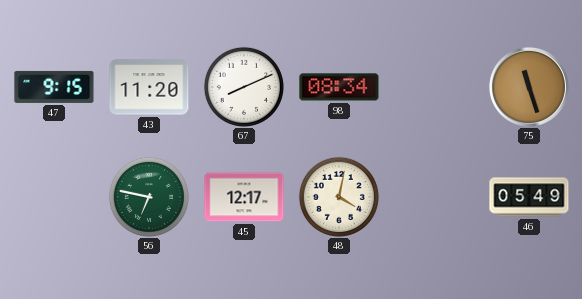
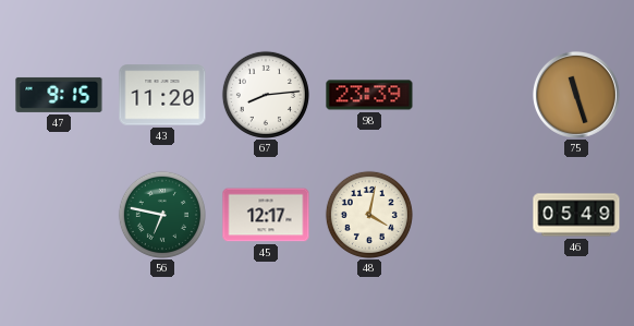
67: 8:11 -> 8:14
98: 08:34 -> 23:39
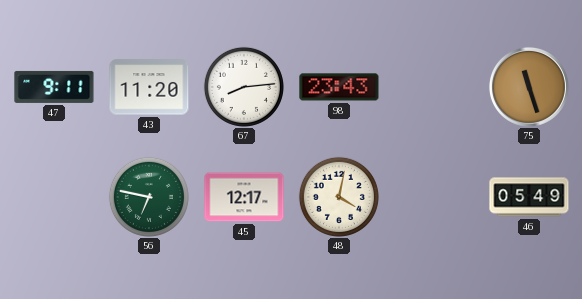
47: 9:15 -> 9:11
98: 23:39 -> 23:43
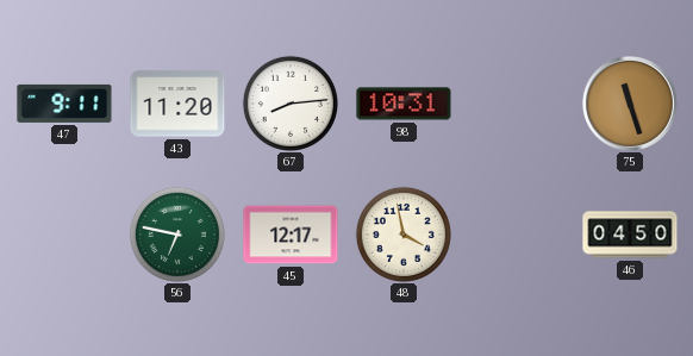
98: 23:43 -> 10:31
48: 4:02 -> 3:58
46: 05:49 -> 04:50
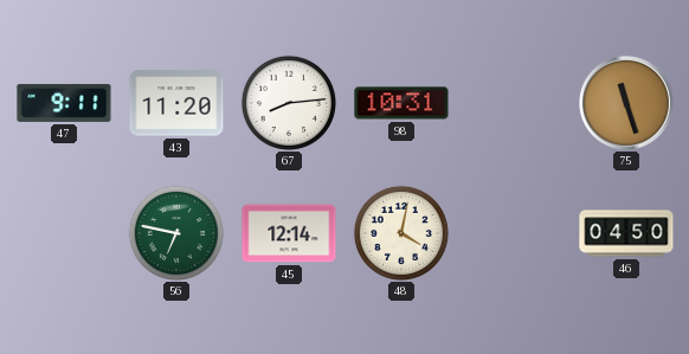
45: 12:17 -> 12:14
48: 3:58 -> 4:02
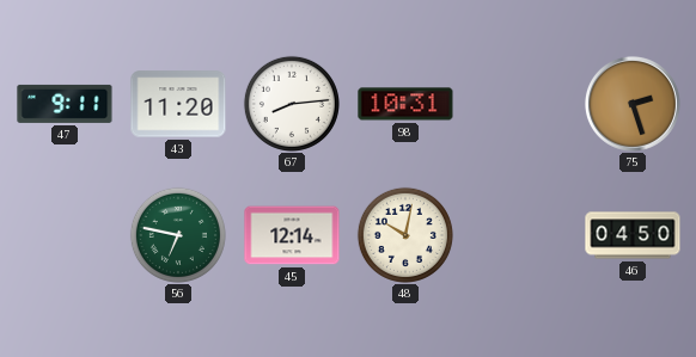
75: 11:27 -> 2:27
48: 4:02 -> 10:02
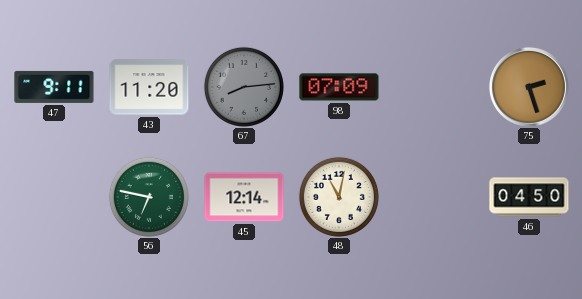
67 dial: white -> grey
98: 10:31 -> 07:09
48: 10:02 -> 11:02
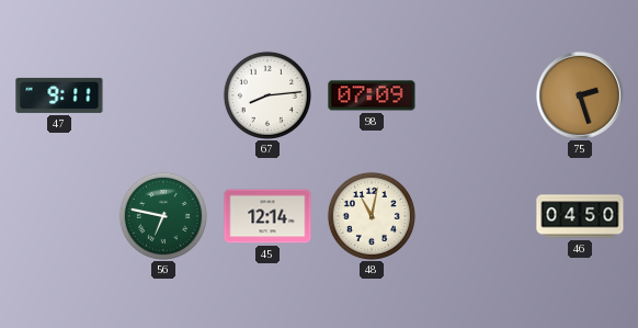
43: 11:20 -> none
67 dial: grey -> white
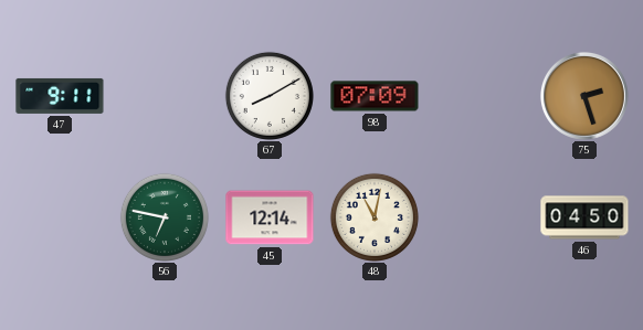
67: 8:14 -> 8:10
